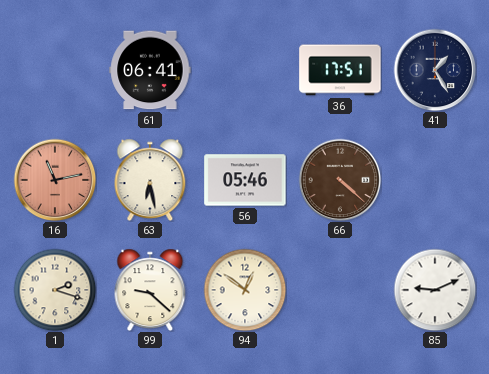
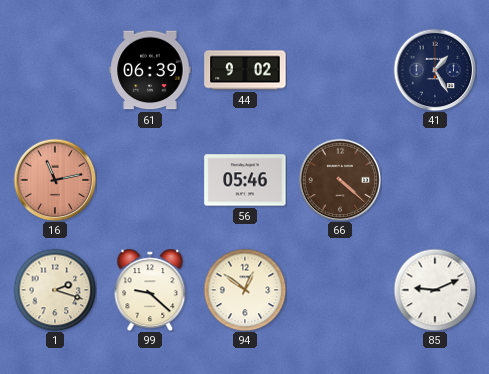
61: 06:41 -> 06:39
44: none -> 9:02
36: 17:51 -> none
63: 6:28 -> none
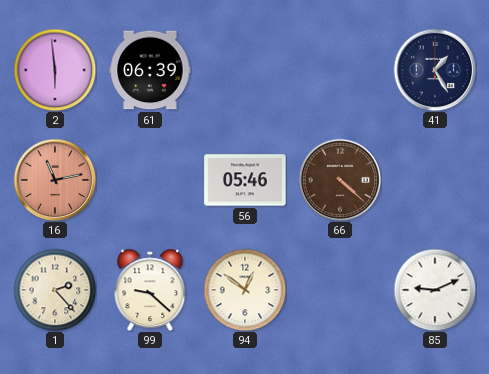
2: none -> 5:59
44: 9:02 -> none
1: 2:18 -> 2:23
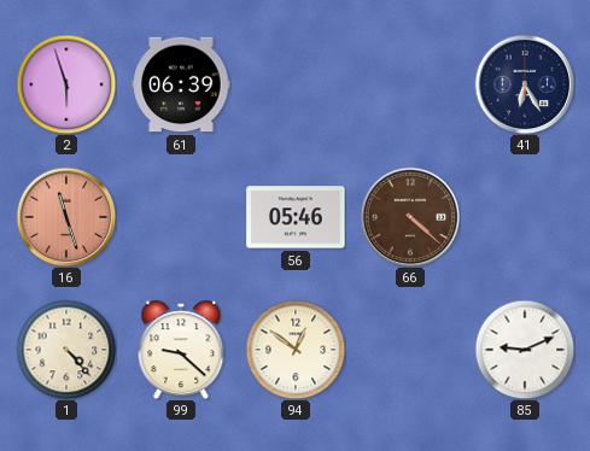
2: 5:59 -> 5:57
41: 1:25 -> 6:25
16: 11:13 -> 11:27
1: 2:23 -> 4:23
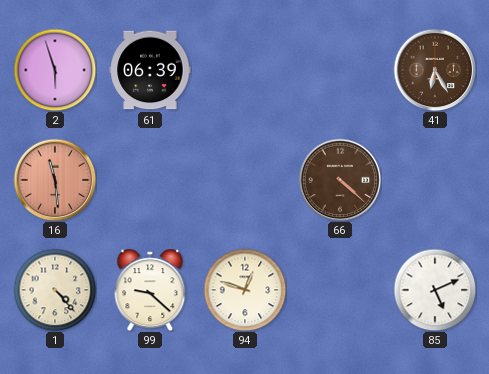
41 dial: navy -> brown
16: 11:27 -> 11:29
56: 05:46 -> none
94: 12:51 -> 12:48
85: 9:11 -> 5:11
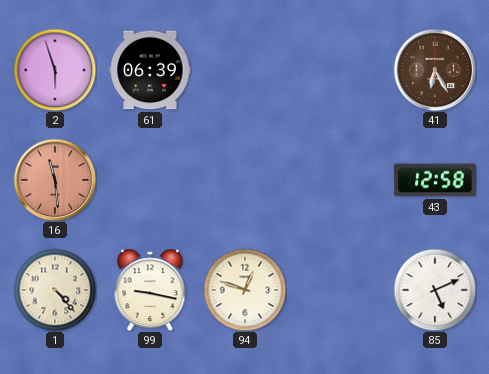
66: 4:22 -> none
43: none -> 12:58
99: 9:22 -> 9:17
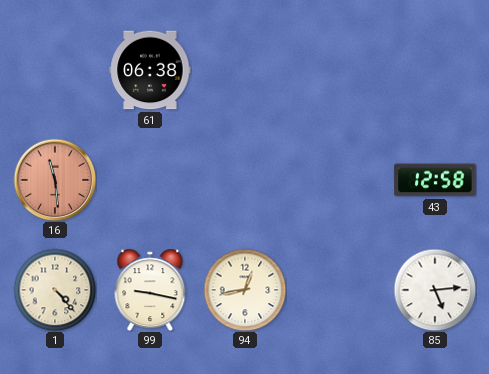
2: 5:57 -> none
61: 06:39 -> 06:38
41: 6:25 -> none
94: 12:48 -> 12:43
85: 5:11 -> 5:14
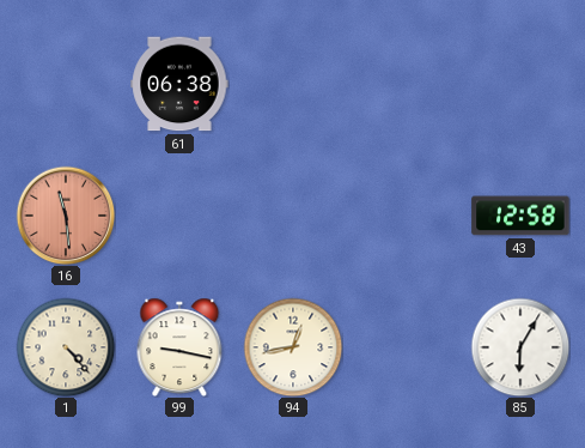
85: 5:14 -> 6:05
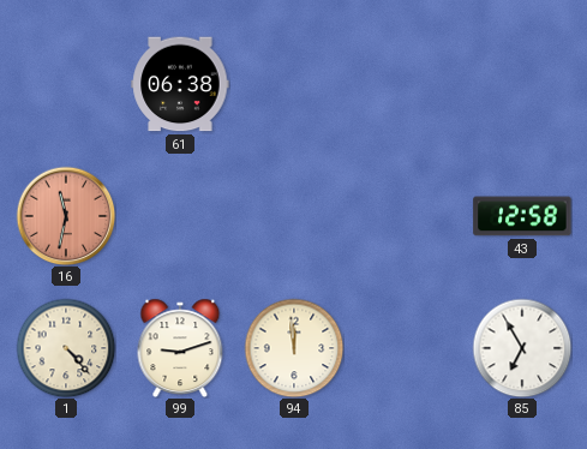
16: 11:29 -> 11:32
99: 9:17 -> 9:12
94: 12:43 -> 11:59
85: 6:05 -> 6:55
